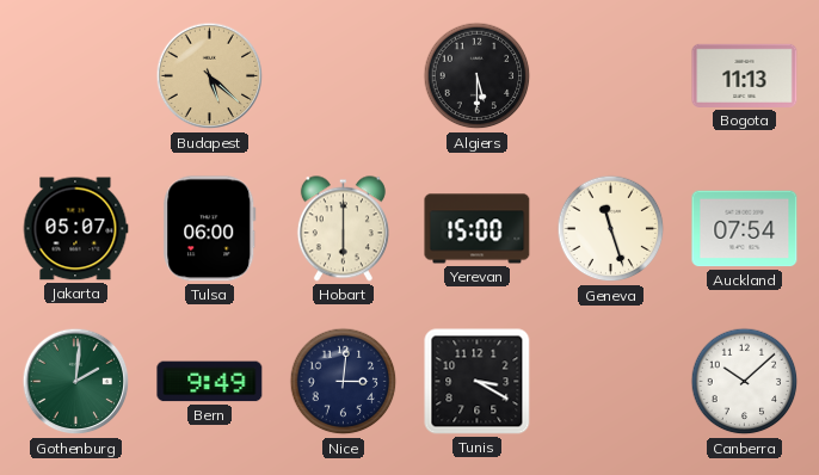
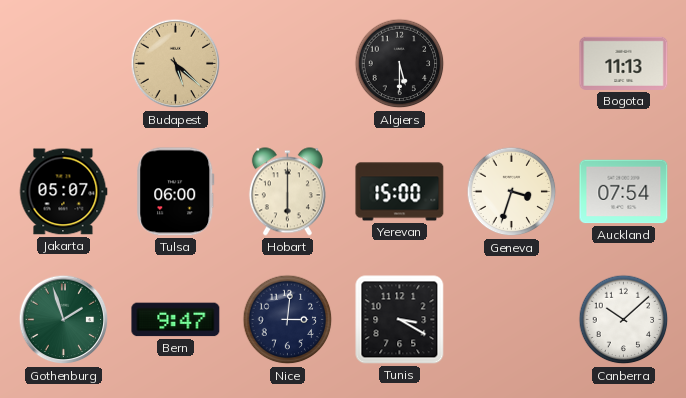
Geneva: 11:27 -> 3:33
Gothenburg: 2:01 -> 1:57
Bern: 9:49 -> 9:47
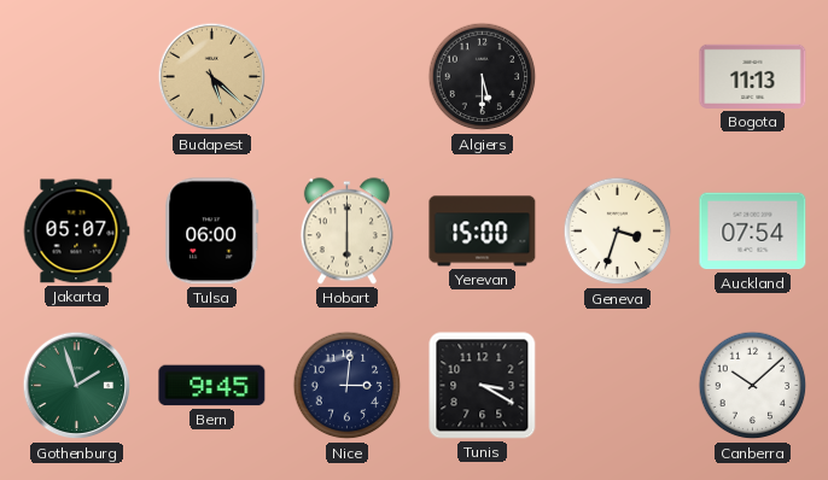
Bern: 9:47 -> 9:45
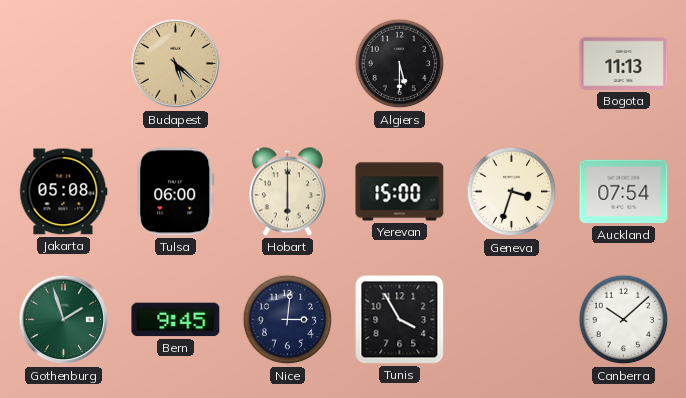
Jakarta: 05:07 -> 05:08
Tunis: 3:20 -> 3:55
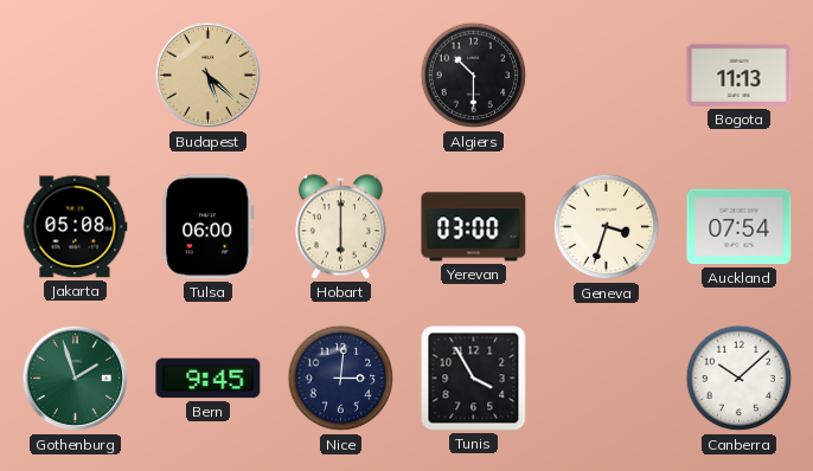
Algiers: 5:30 -> 10:30
Yerevan: 15:00 -> 03:00
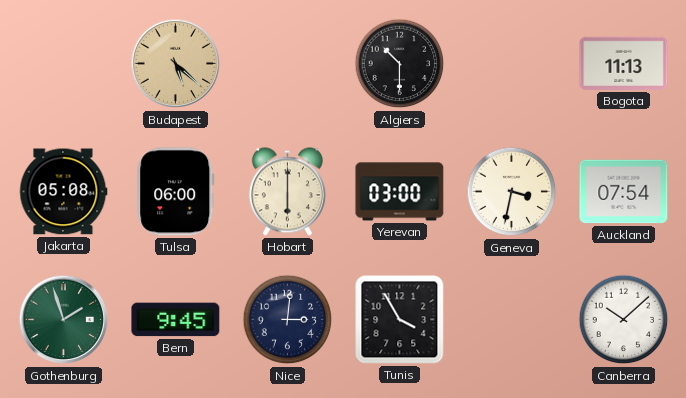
Geneva: 3:33 -> 3:32
